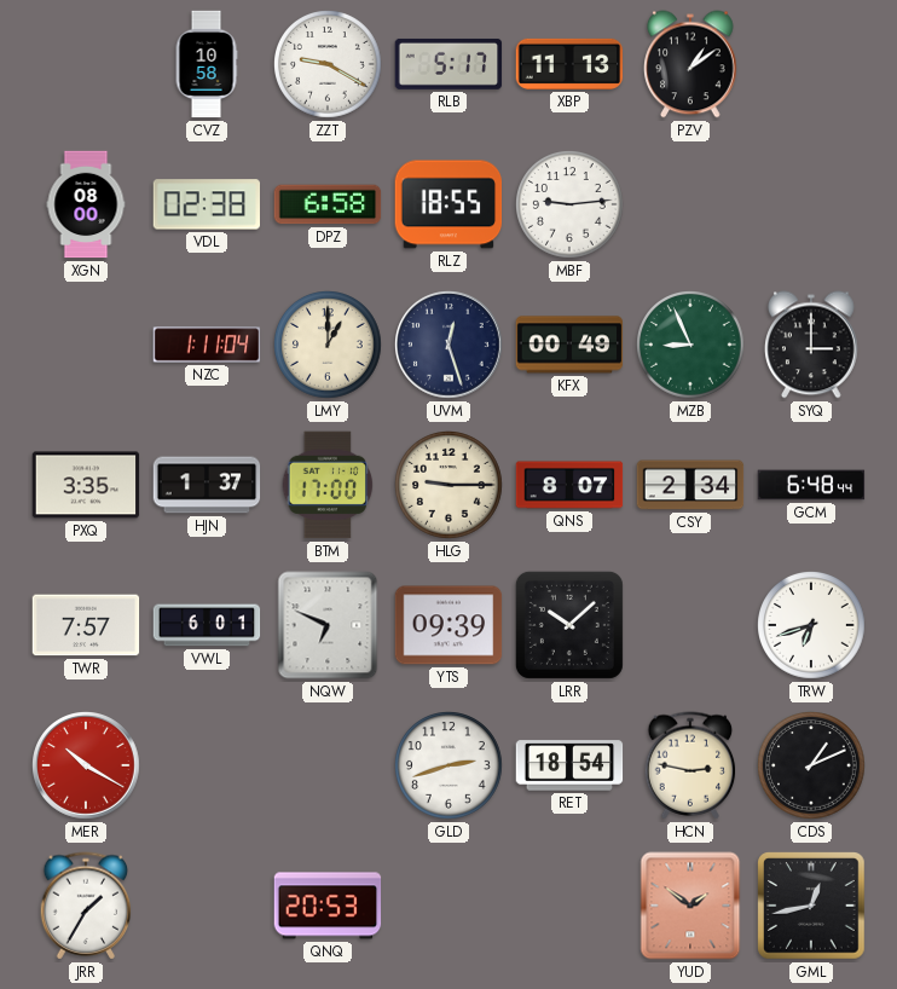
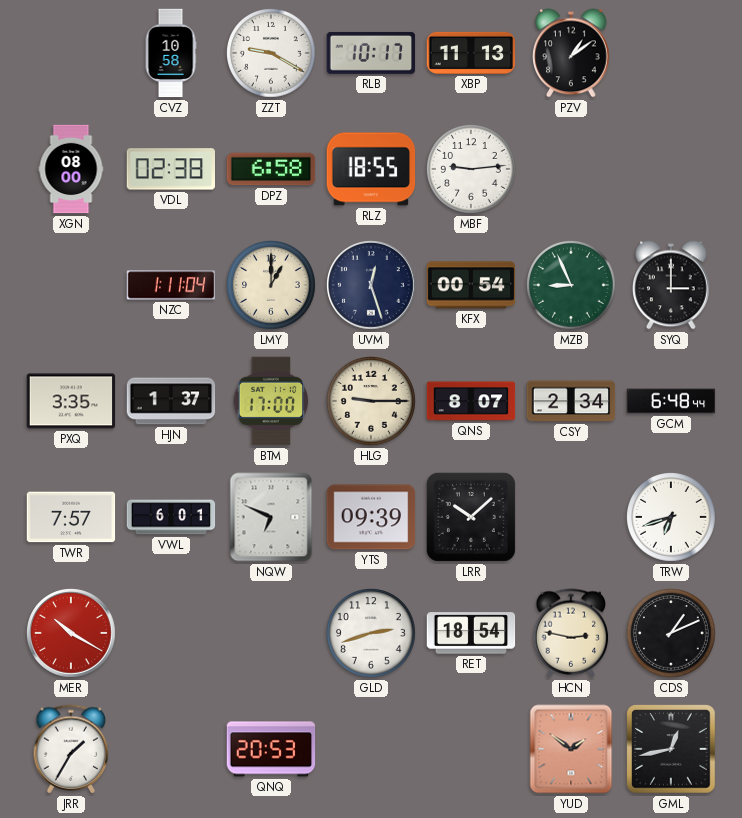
RLB: 5:17 -> 10:17
KFX: 00:49 -> 00:54
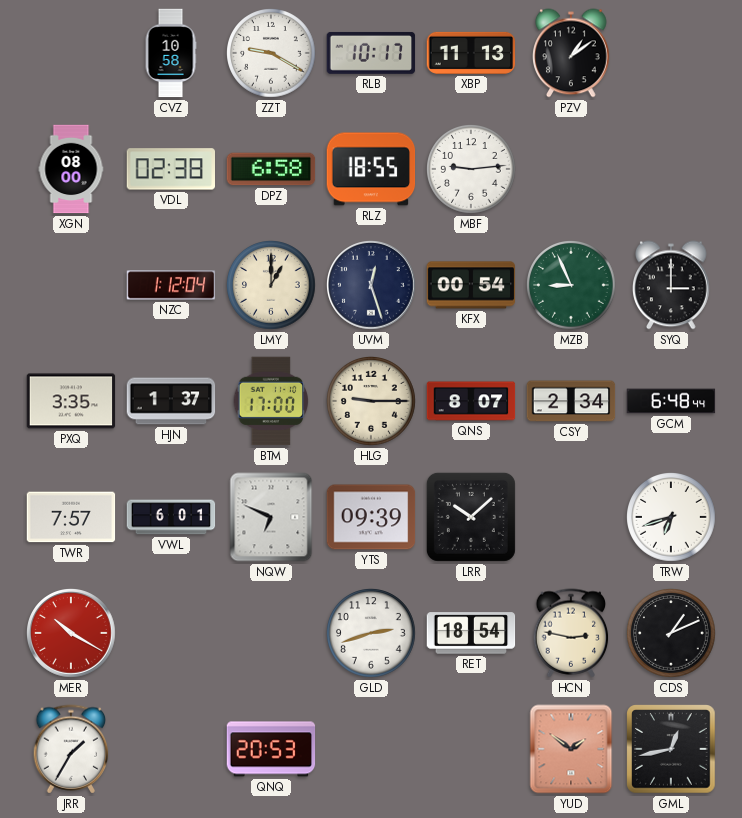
NZC: 1:11 -> 1:12
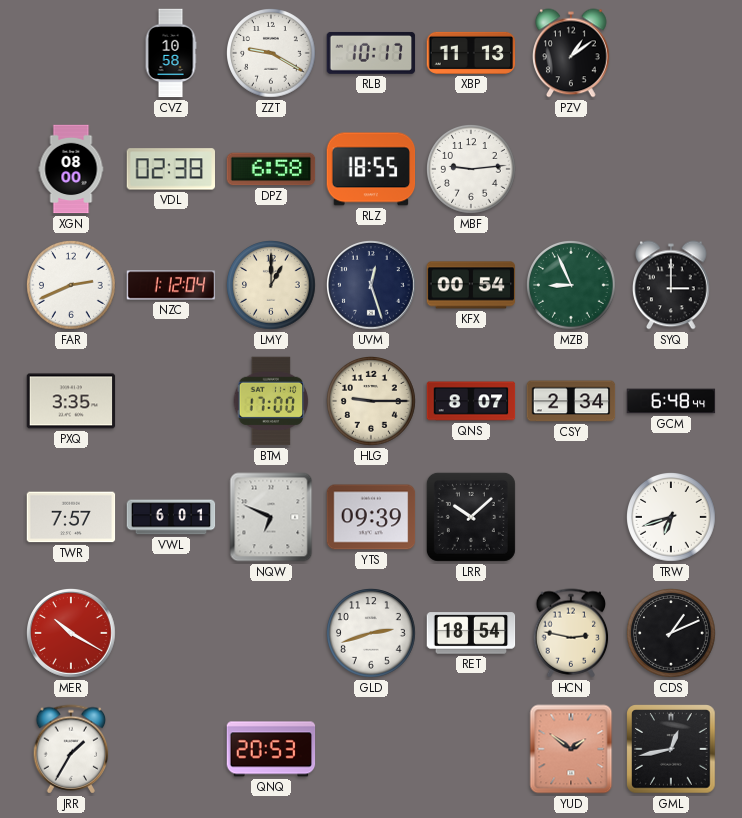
FAR: none -> 2:41
HJN: 1:37 -> none
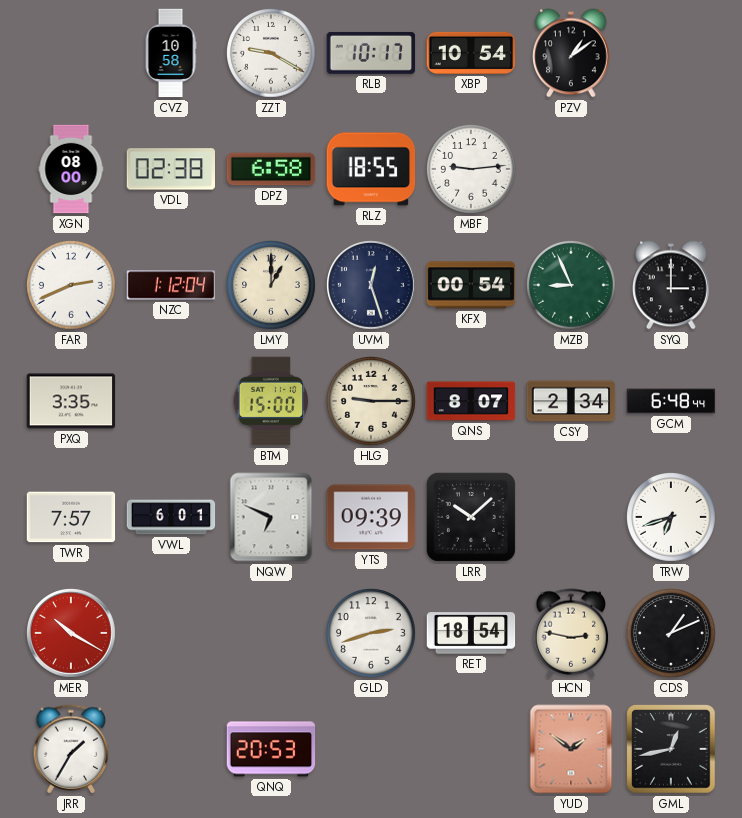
XBP: 11:13 -> 10:54
BTM: 17:00 -> 15:00
